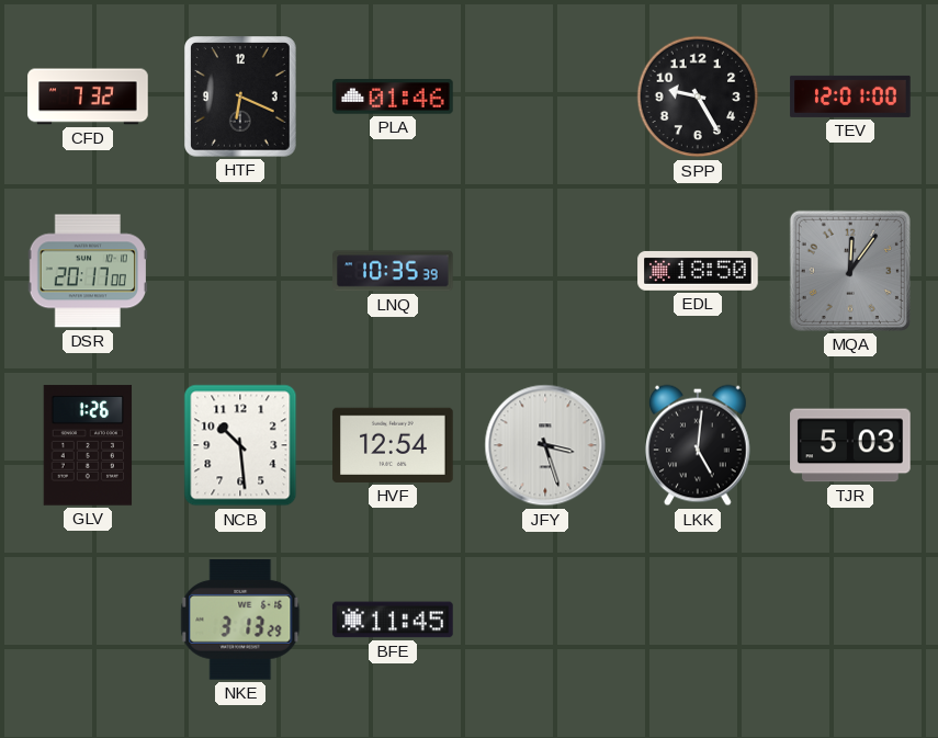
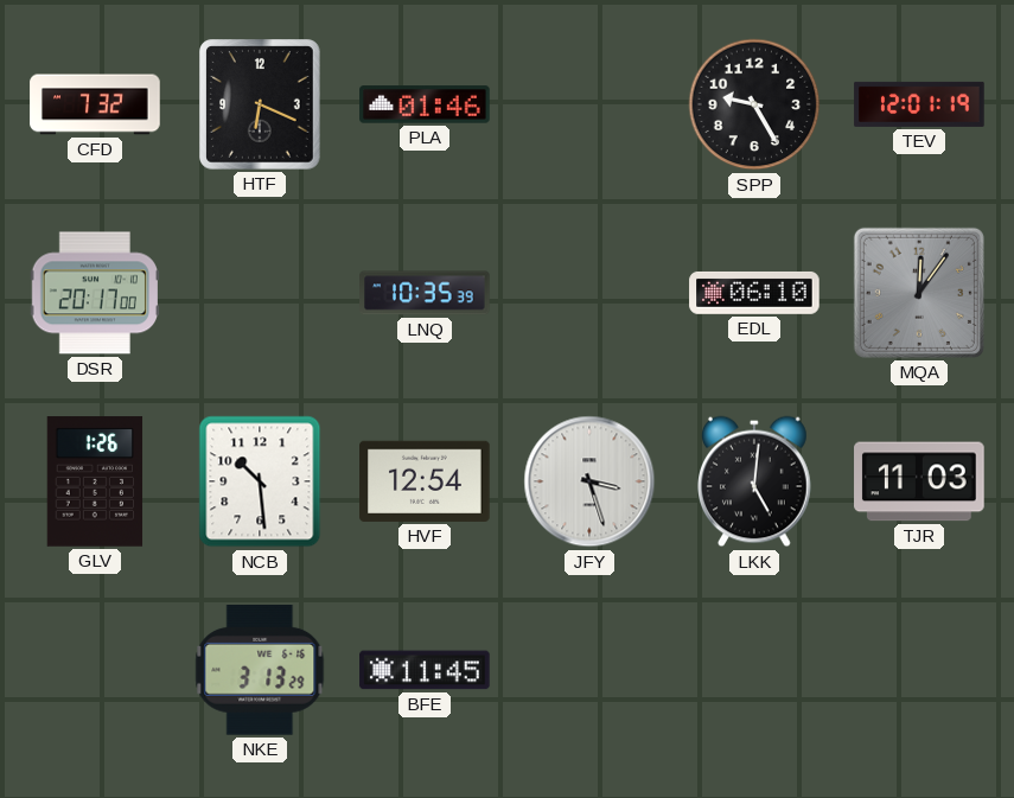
TEV: 12:01:00 -> 12:01:19
EDL: 18:50 -> 06:10
TJR: 5:03 -> 11:03
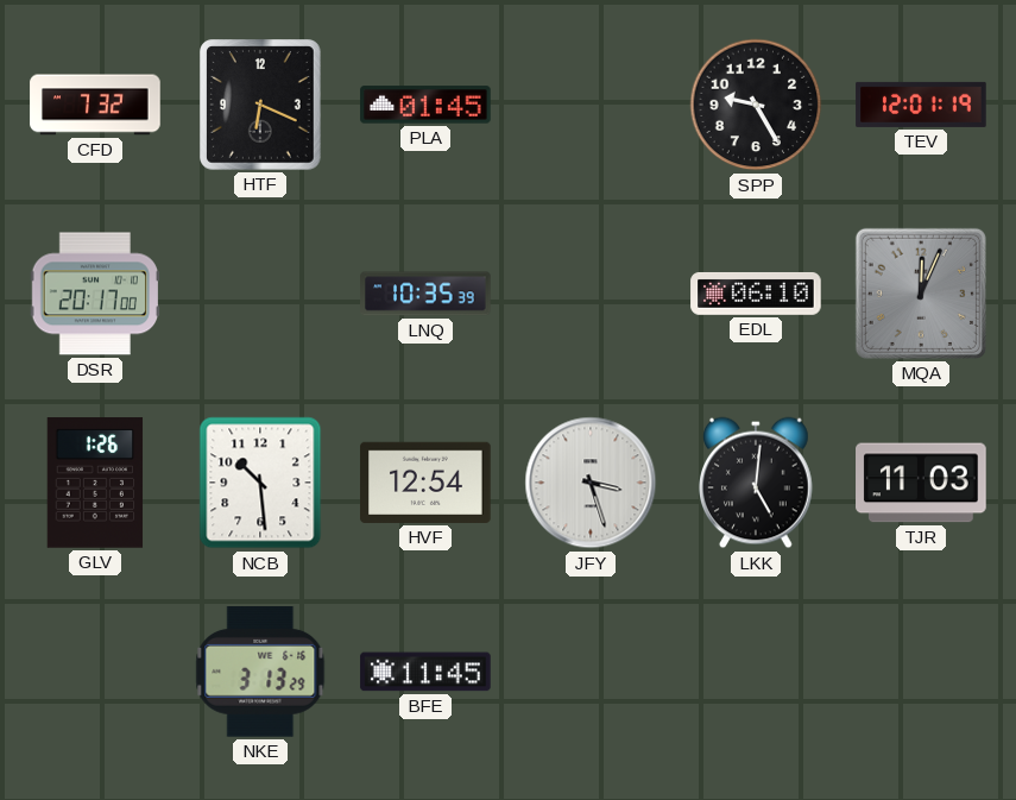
PLA: 01:46 -> 01:45
MQA: 12:06 -> 12:04
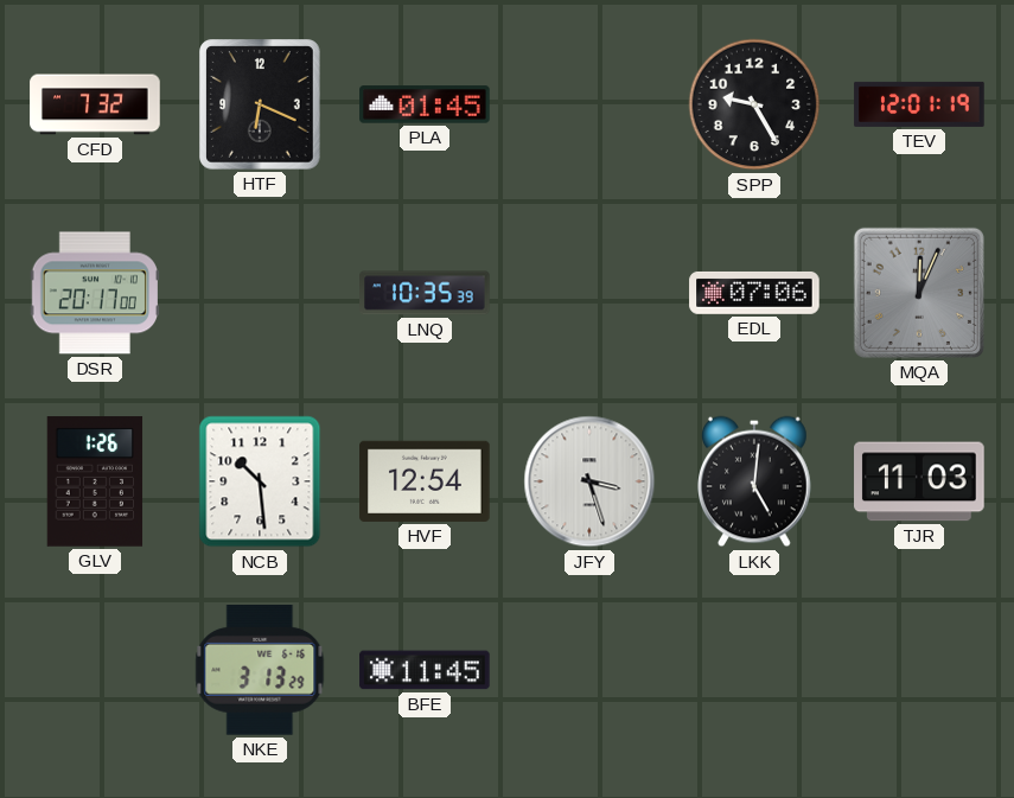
EDL: 06:10 -> 07:06
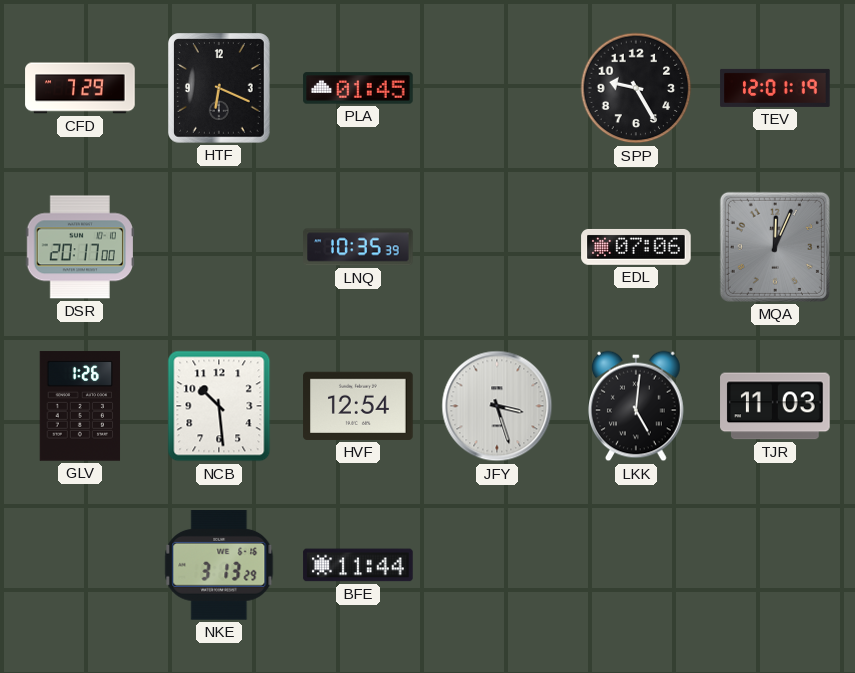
CFD: 7:32 -> 7:29
BFE: 11:45 -> 11:44
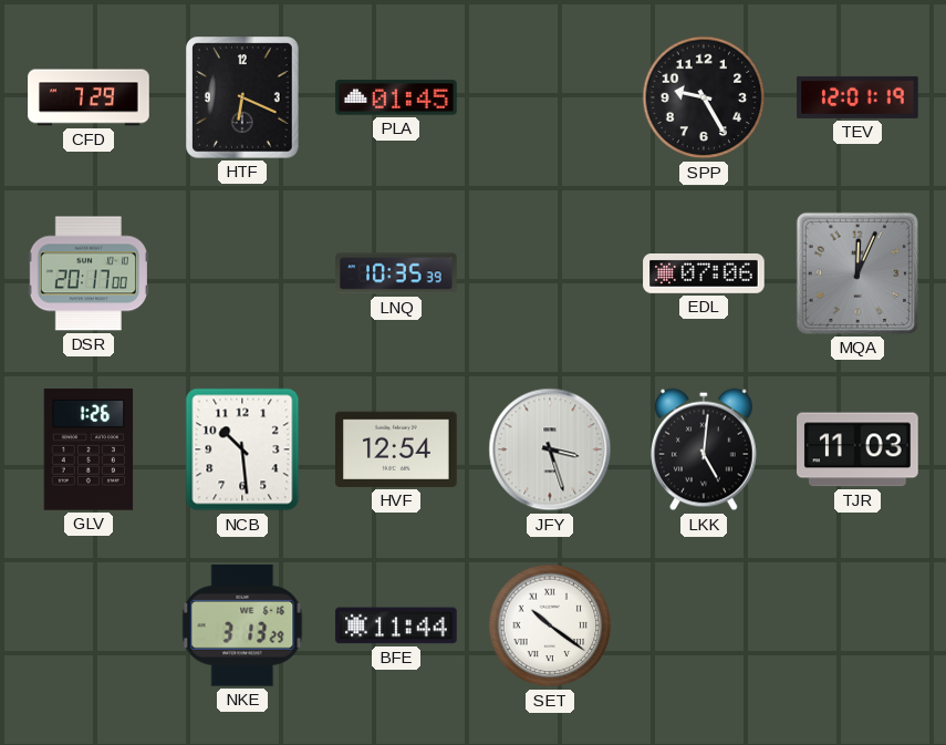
SET: none -> 10:21
